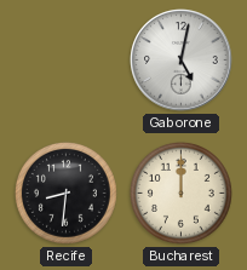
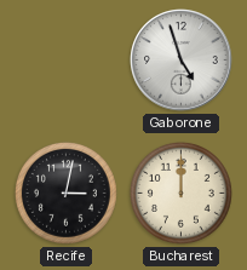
Gaborone: 5:02 -> 4:57
Recife: 8:31 -> 3:02
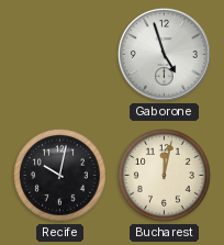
Recife: 3:02 -> 10:02
Bucharest: 12:00 -> 12:02
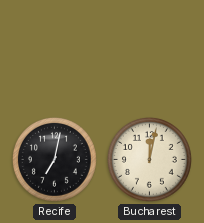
Gaborone: 4:57 -> none
Recife: 10:02 -> 7:02
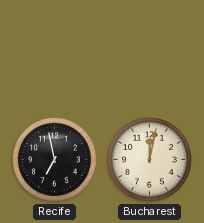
Recife: 7:02 -> 6:58
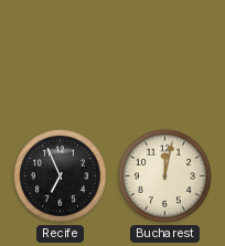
Recife: 6:58 -> 6:56
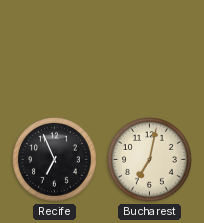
Bucharest: 12:02 -> 7:02
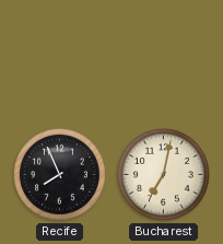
Recife: 6:56 -> 7:56
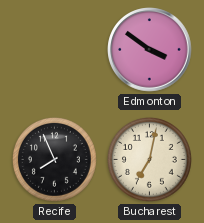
Edmonton: none -> 3:51
